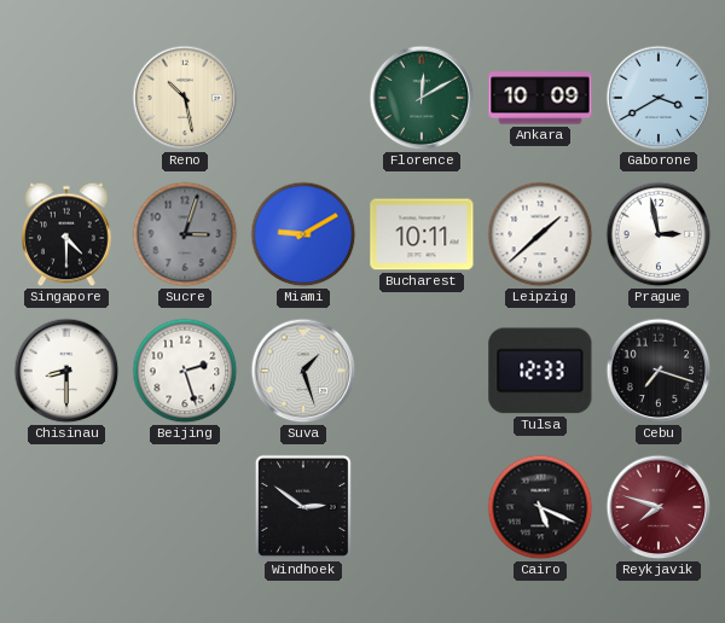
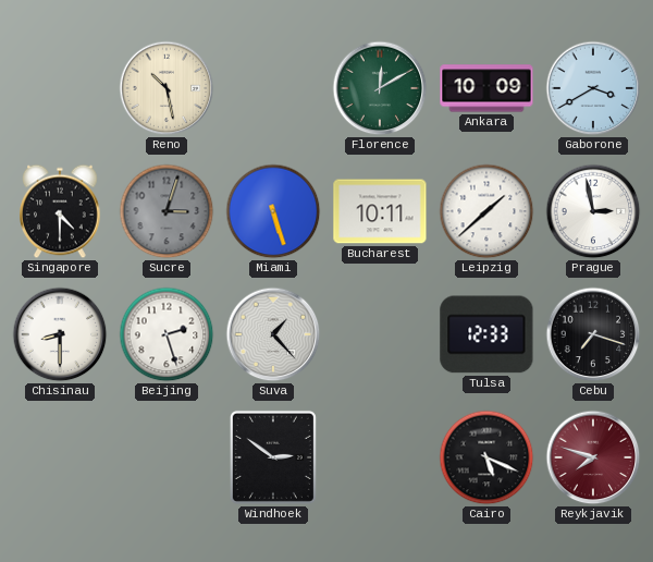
Miami: 9:10 -> 5:27
Suva: 1:27 -> 1:23
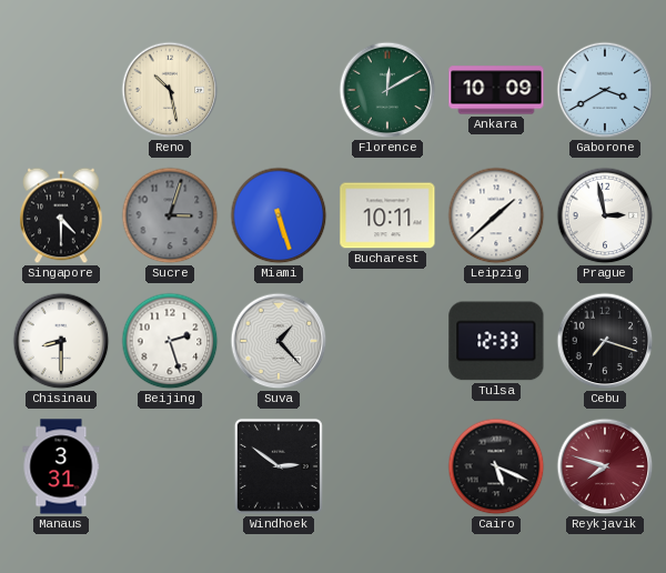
Manaus: none -> 3:31
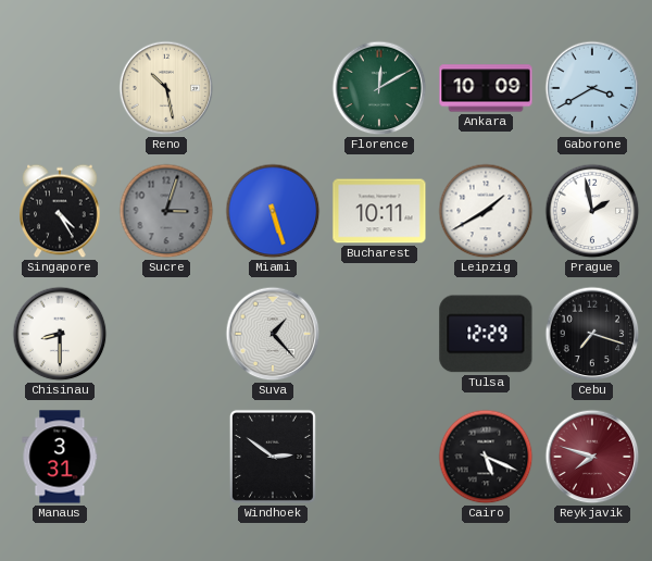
Singapore: 4:30 -> 4:25
Leipzig: 1:38 -> 1:40
Prague: 2:58 -> 1:58
Beijing: 2:27 -> none
Tulsa: 12:33 -> 12:29
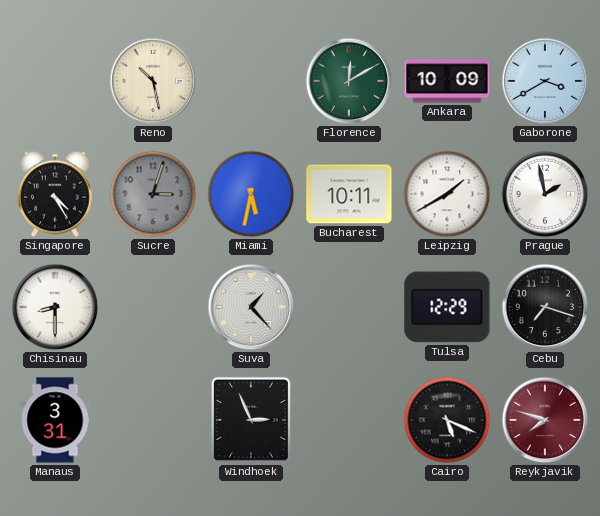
Miami: 5:27 -> 5:32
Windhoek: 2:51 -> 2:56
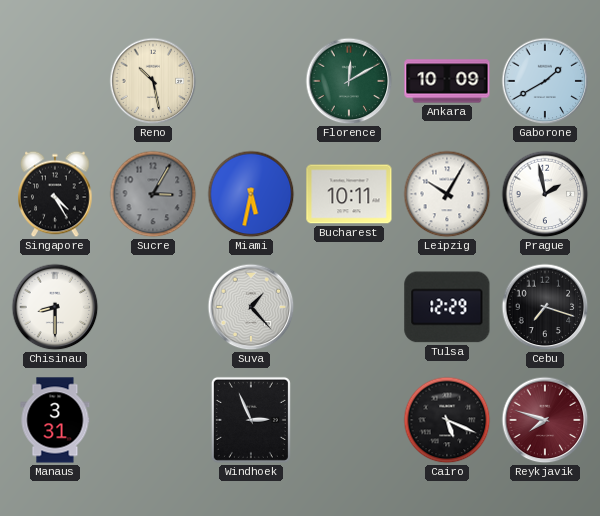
Gaborone: 3:40 -> 1:40
Sucre: 3:03 -> 3:05
Leipzig: 1:40 -> 10:05
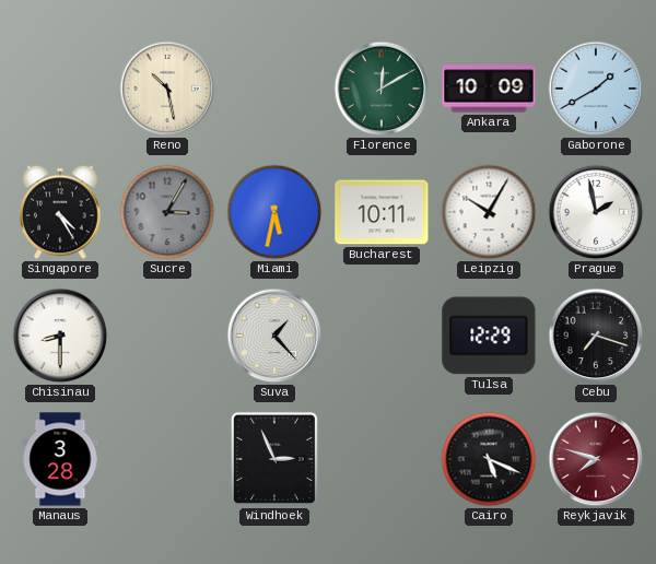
Manaus: 3:31 -> 3:28
